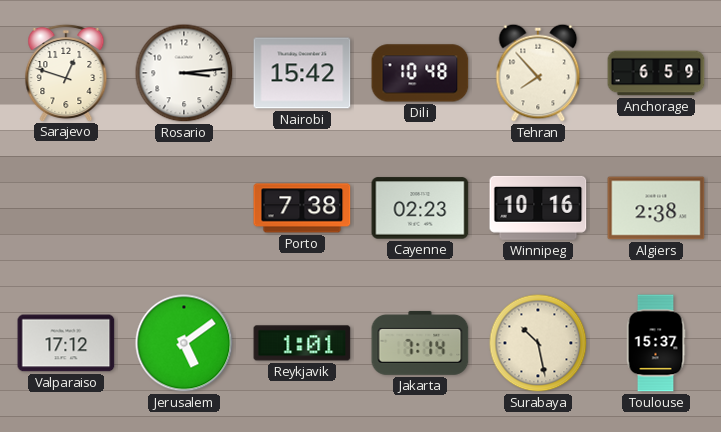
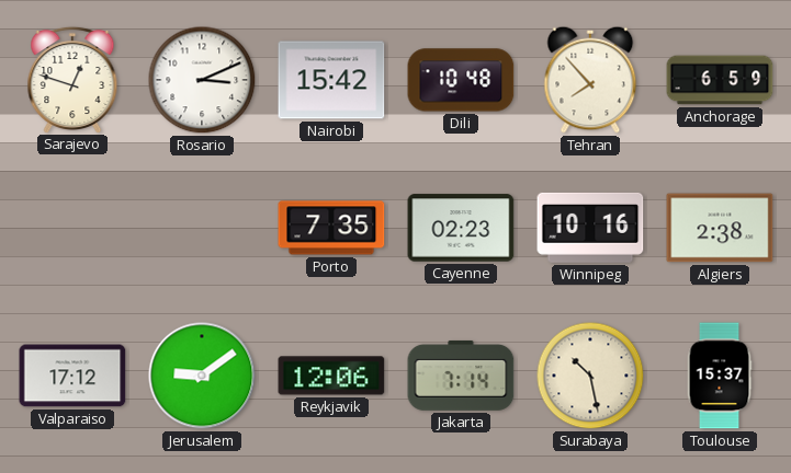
Rosario: 3:14 -> 3:11
Porto: 7:38 -> 7:35
Jerusalem: 5:09 -> 9:09
Reykjavik: 1:01 -> 12:06
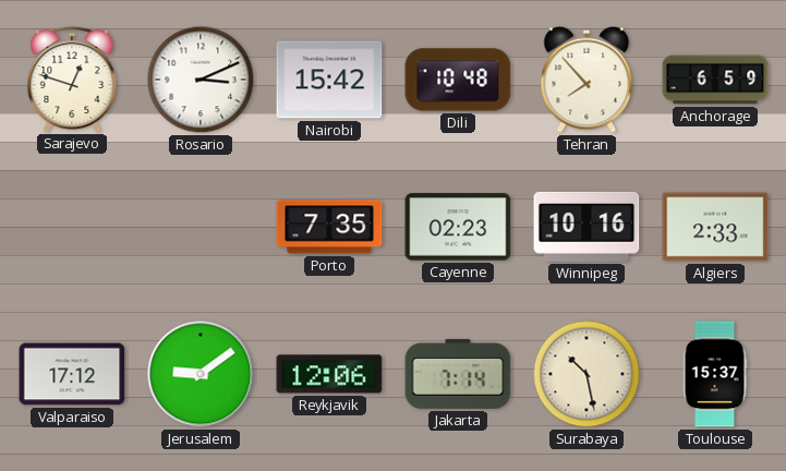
Algiers: 2:38 -> 2:33
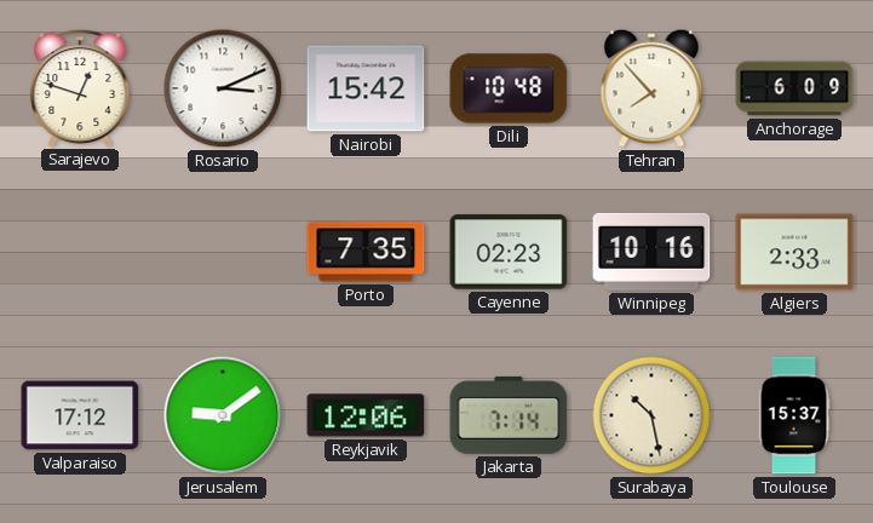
Anchorage: 6:59 -> 6:09
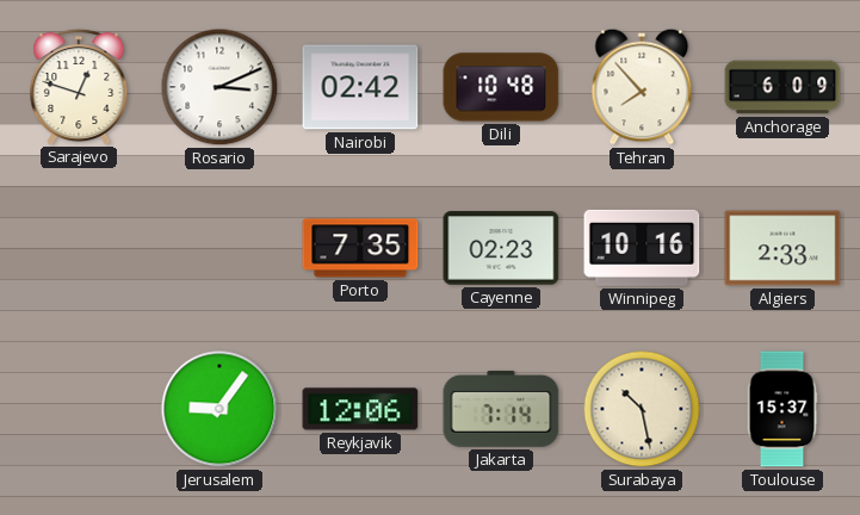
Nairobi: 15:42 -> 02:42
Valparaiso: 17:12 -> none
Jerusalem: 9:09 -> 9:06
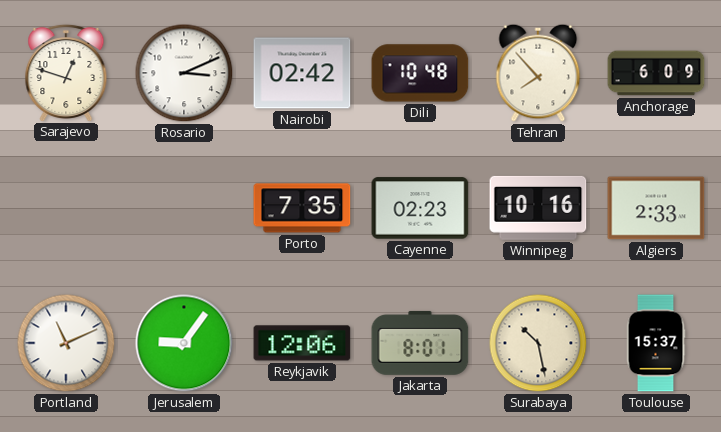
Portland: none -> 11:11
Jakarta: 7:14 -> 8:01
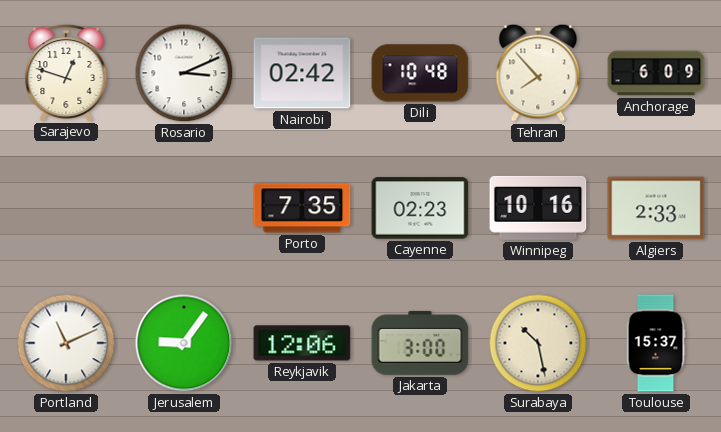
Jakarta: 8:01 -> 3:00
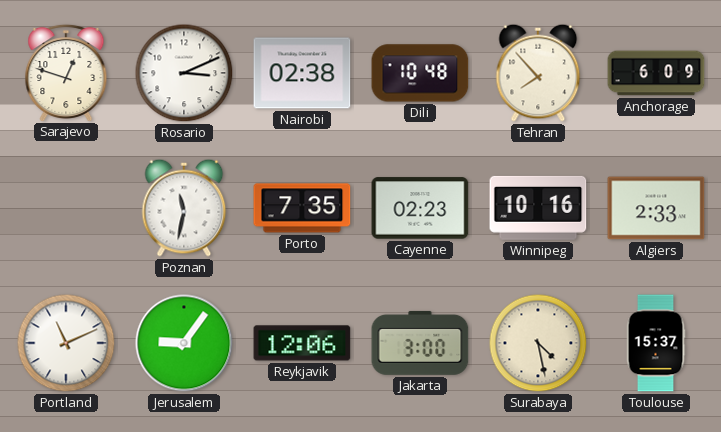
Nairobi: 02:42 -> 02:38
Poznan: none -> 11:32
Surabaya: 10:28 -> 4:28
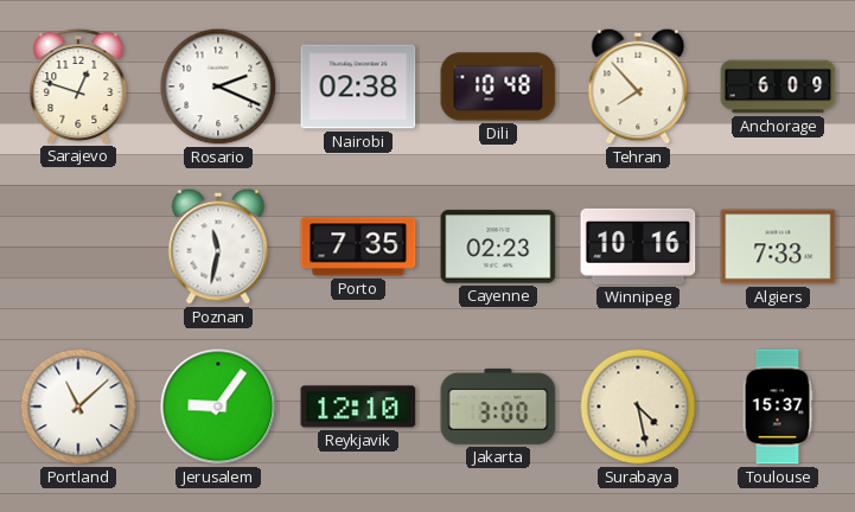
Rosario: 3:11 -> 2:19
Algiers: 2:33 -> 7:33
Portland: 11:11 -> 11:08
Reykjavik: 12:06 -> 12:10
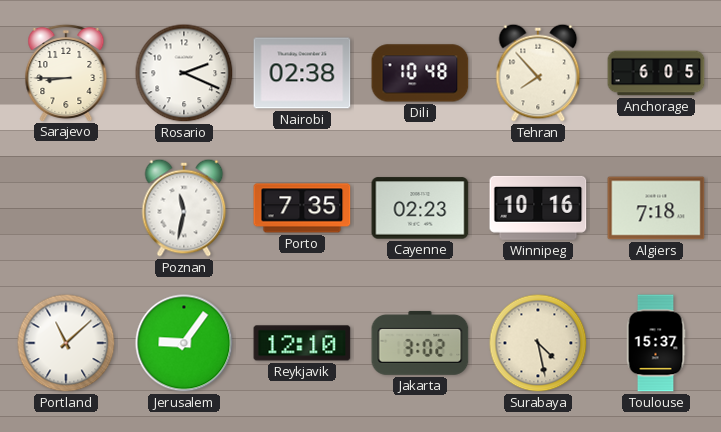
Sarajevo: 12:48 -> 8:45
Anchorage: 6:09 -> 6:05
Algiers: 7:33 -> 7:18
Jakarta: 3:00 -> 3:02
